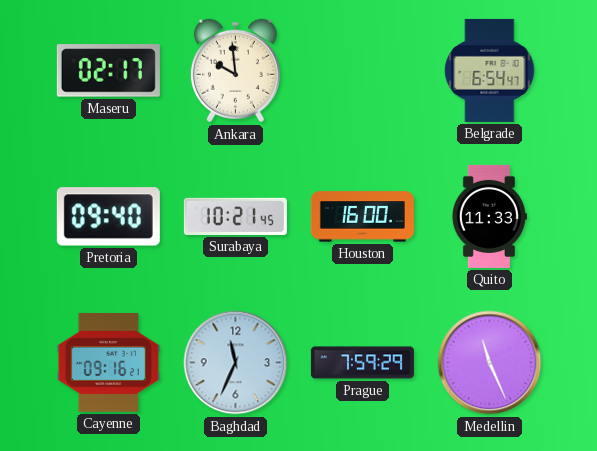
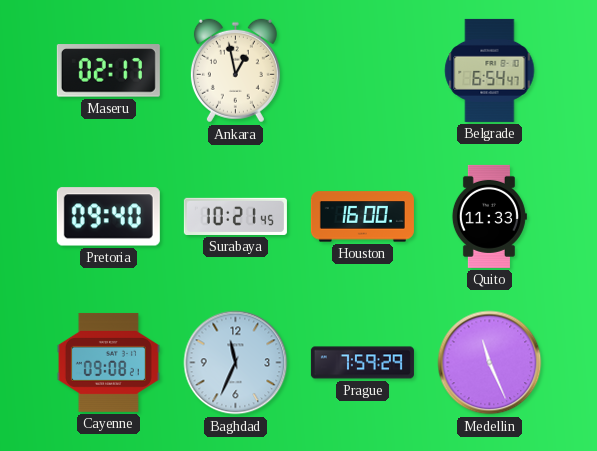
Ankara: 9:59 -> 12:58
Cayenne: 09:16 -> 09:08
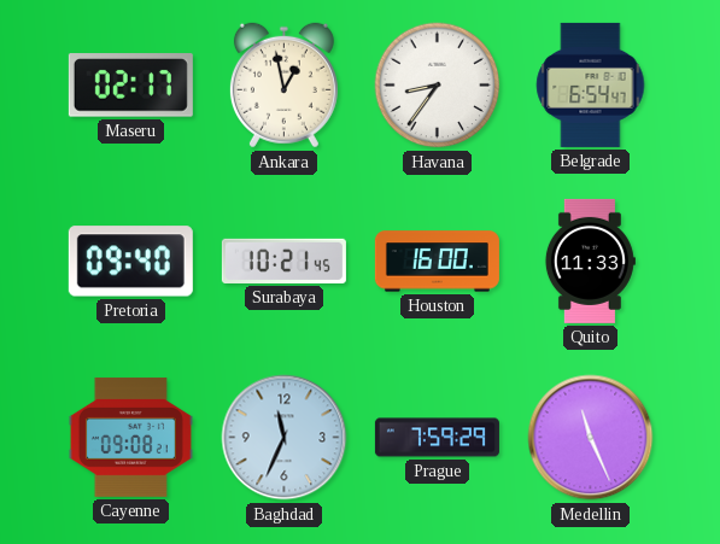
Havana: none -> 8:36
